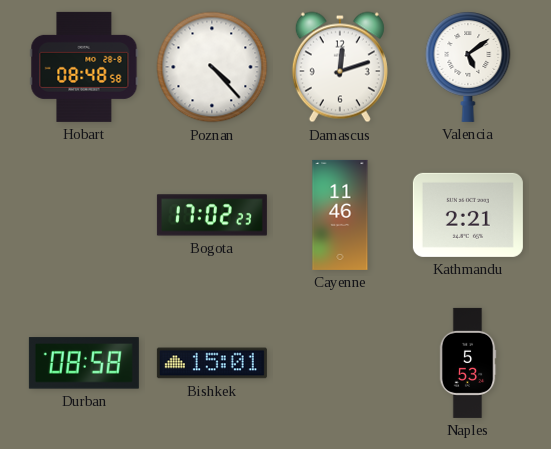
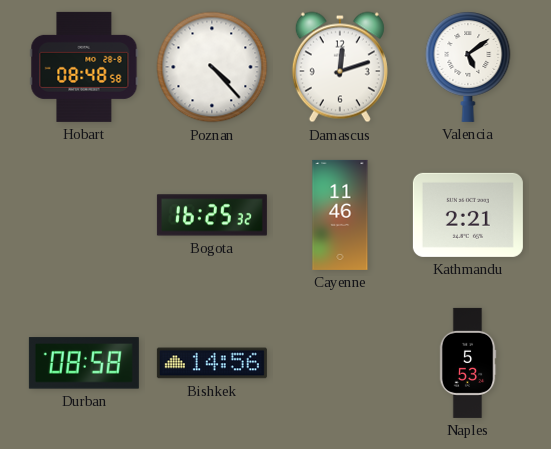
Bogota: 17:02 -> 16:25
Bishkek: 15:01 -> 14:56
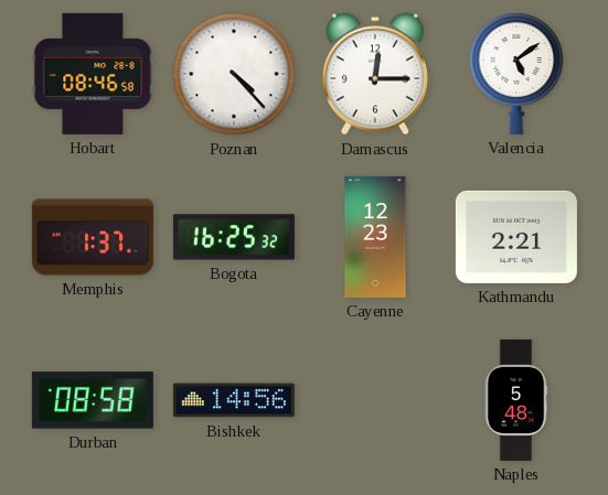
Hobart: 08:48 -> 08:46
Damascus: 12:12 -> 12:15
Memphis: none -> 1:37
Cayenne: 11:46 -> 12:23
Naples: 5:53 -> 5:48
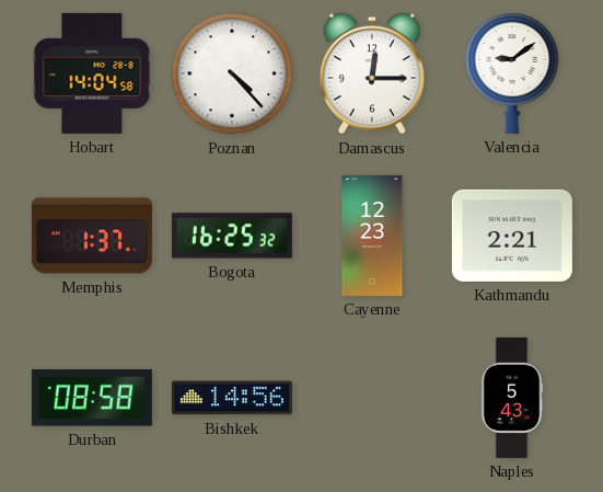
Hobart: 08:46 -> 14:04
Valencia: 5:09 -> 9:09
Naples: 5:48 -> 5:43
